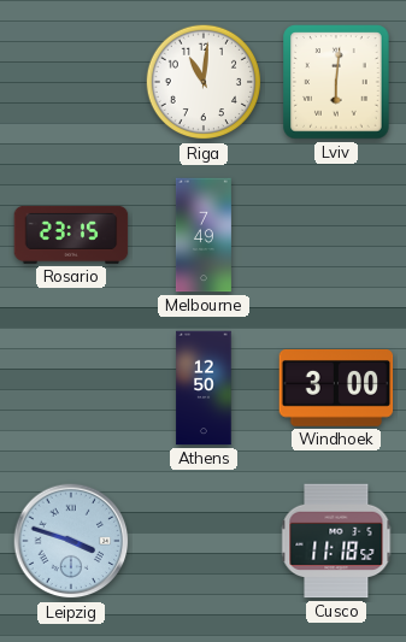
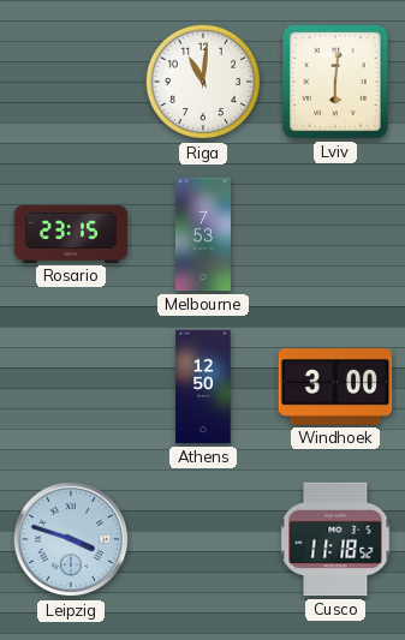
Melbourne: 7:49 -> 7:53
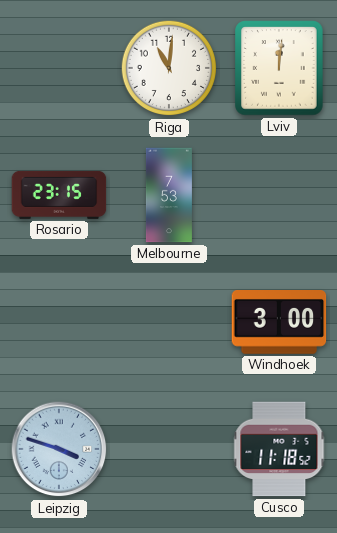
Lviv: 6:01 -> 12:01
Athens: 12:50 -> none
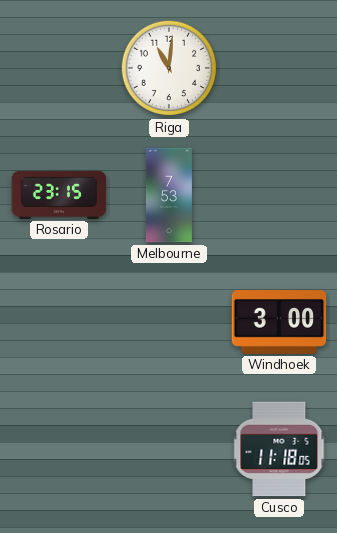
Lviv: 12:01 -> none
Leipzig: 3:48 -> none
Cusco: 11:18:52 -> 11:18:05
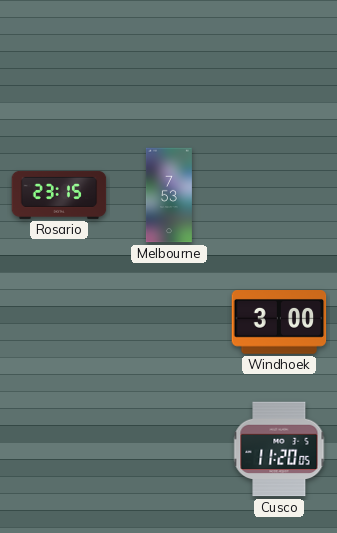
Riga: 11:01 -> none
Cusco: 11:18 -> 11:20
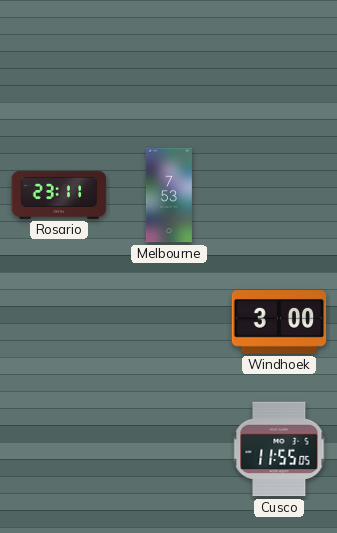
Rosario: 23:15 -> 23:11
Cusco: 11:20 -> 11:55
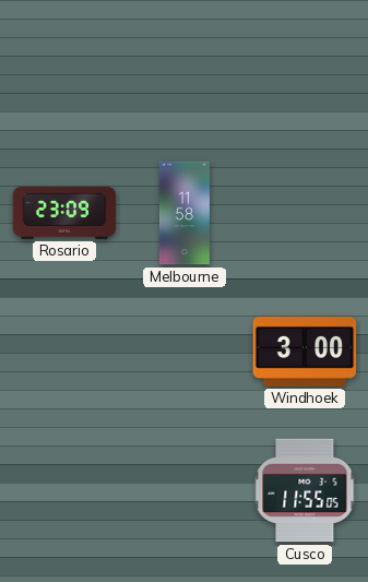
Rosario: 23:11 -> 23:09
Melbourne: 7:53 -> 11:58
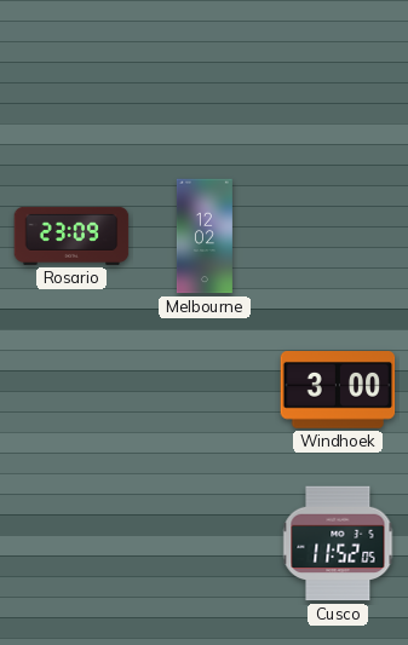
Melbourne: 11:58 -> 12:02
Cusco: 11:55 -> 11:52
